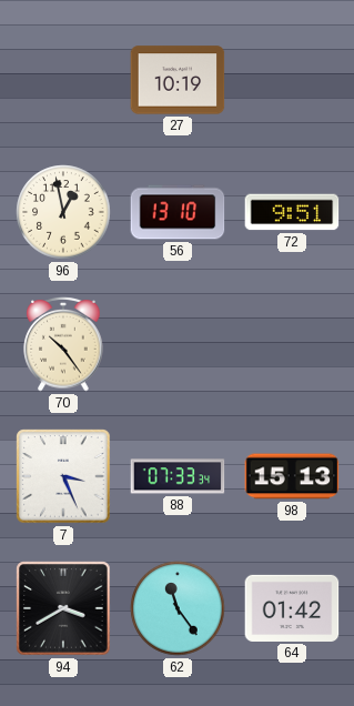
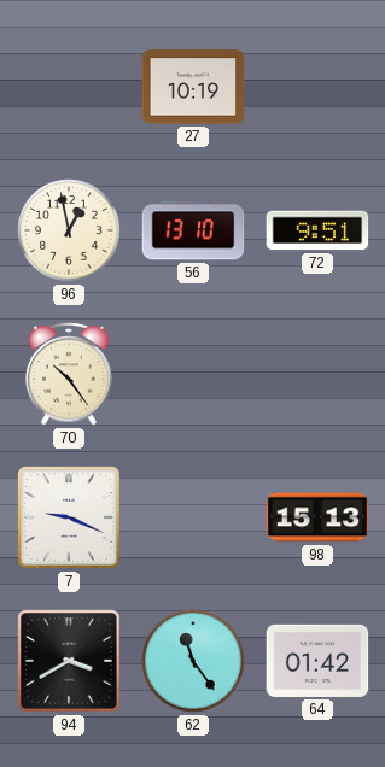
7: 3:26 -> 9:19
88: 07:33 -> none
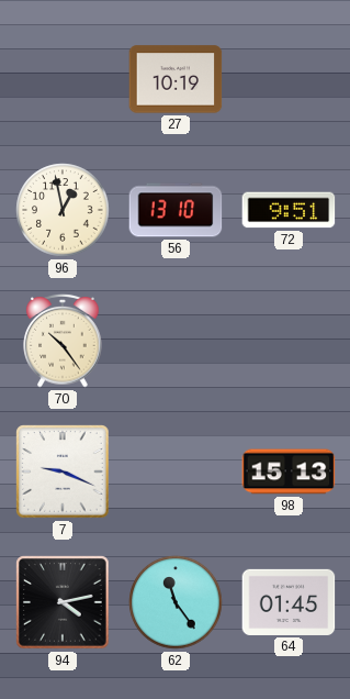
94: 3:40 -> 4:13
64: 01:42 -> 01:45
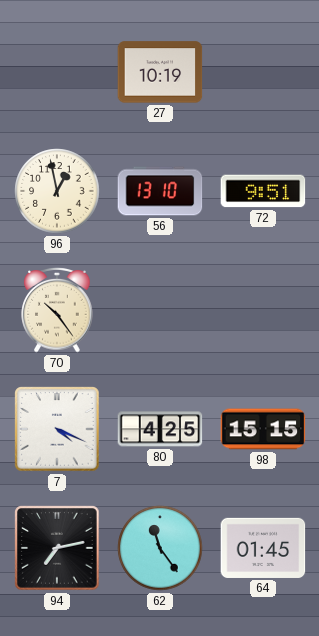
7: 9:19 -> 4:19
80: none -> 4:25
98: 15:13 -> 15:15
94: 4:13 -> 7:13
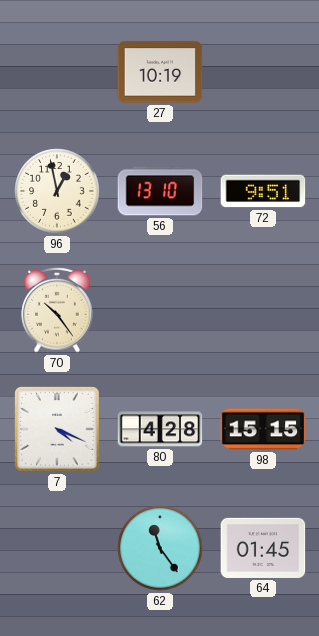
80: 4:25 -> 4:28
94: 7:13 -> none
